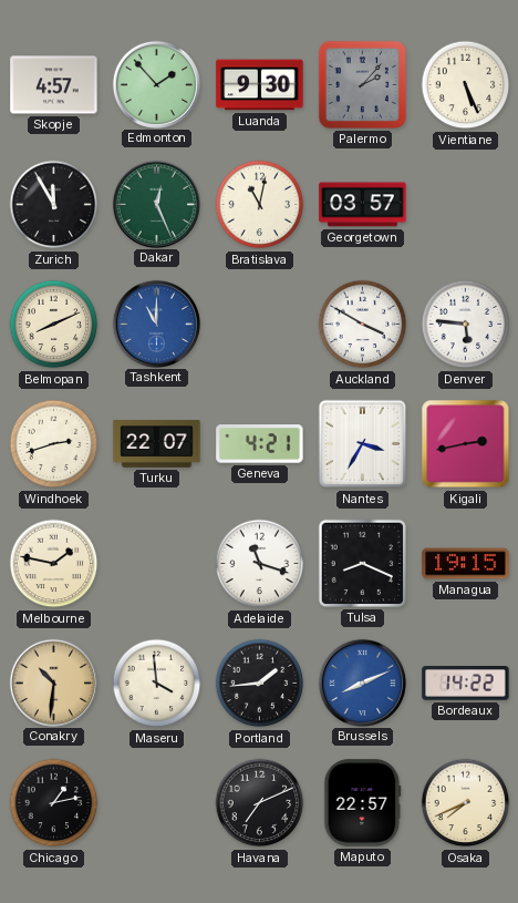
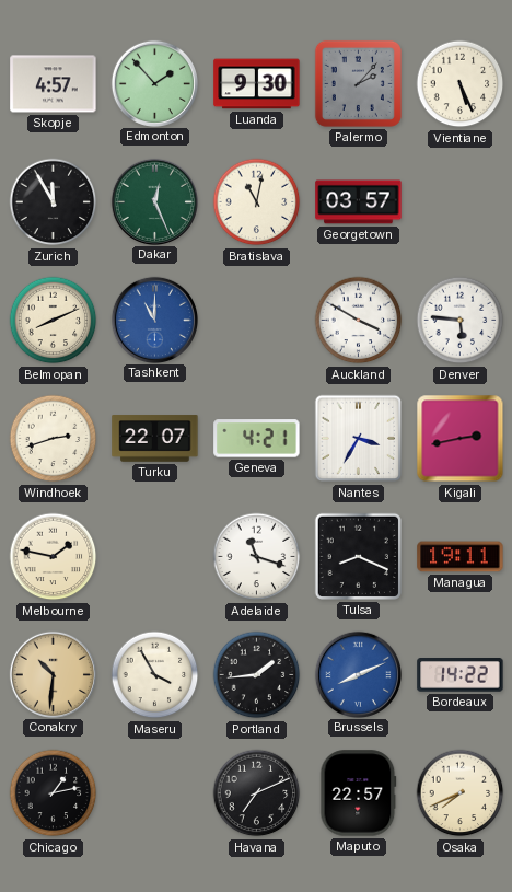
Managua: 19:15 -> 19:11
Maseru: 3:59 -> 3:55
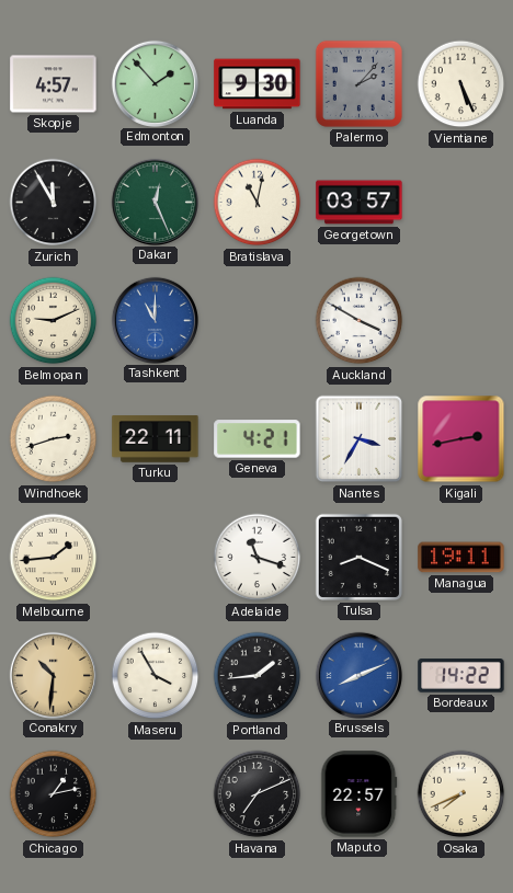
Belmopan: 8:11 -> 9:11
Denver: 5:46 -> none
Turku: 22:07 -> 22:11
Melbourne: 1:47 -> 1:44
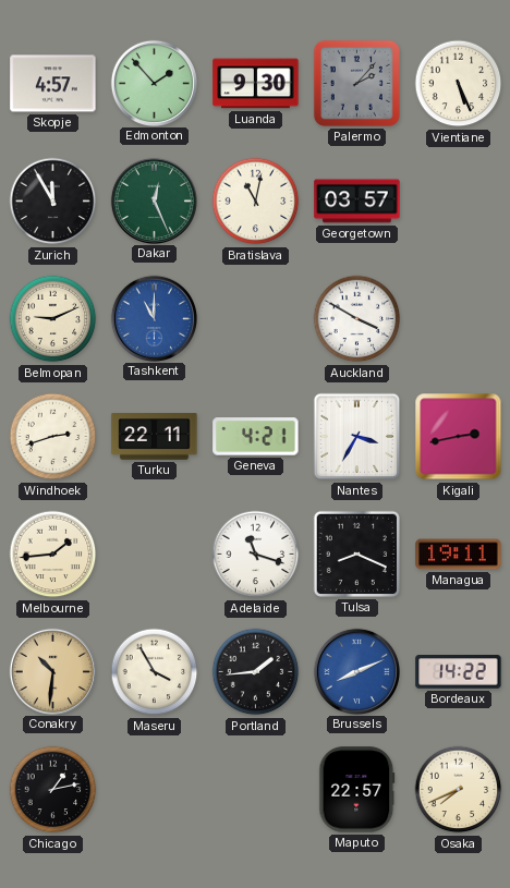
Havana: 7:11 -> none
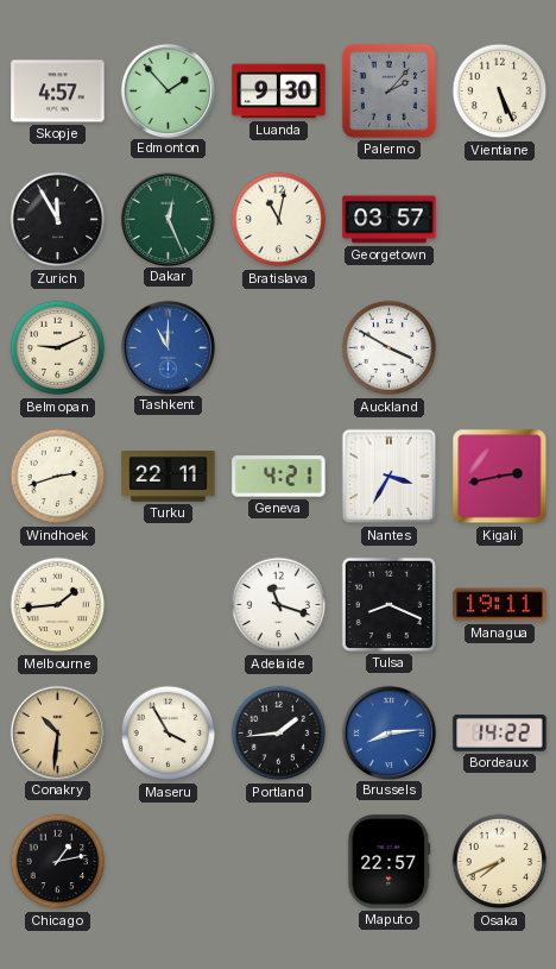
Brussels: 8:11 -> 8:14
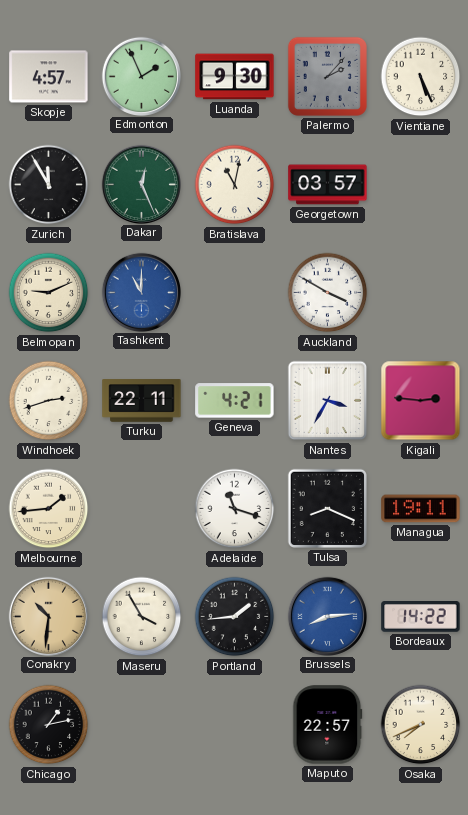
Edmonton: 1:53 -> 1:56
Kigali: 2:43 -> 2:46
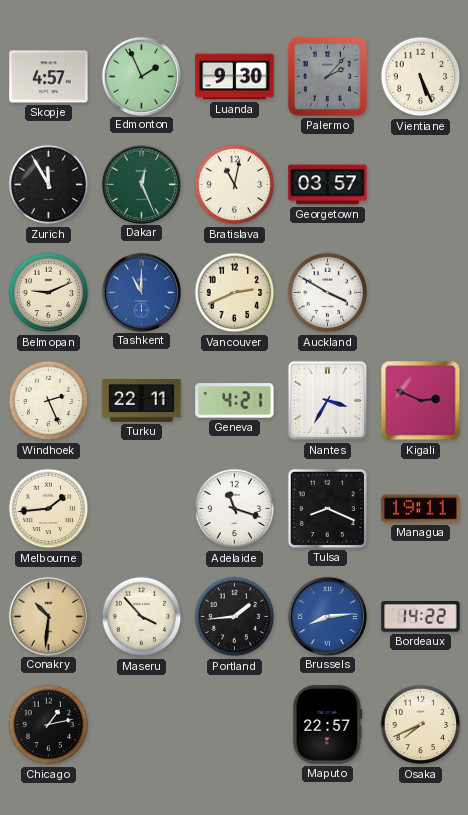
Vancouver: none -> 2:41
Windhoek: 2:42 -> 2:26
Kigali: 2:46 -> 2:49
Maseru: 3:55 -> 3:53
